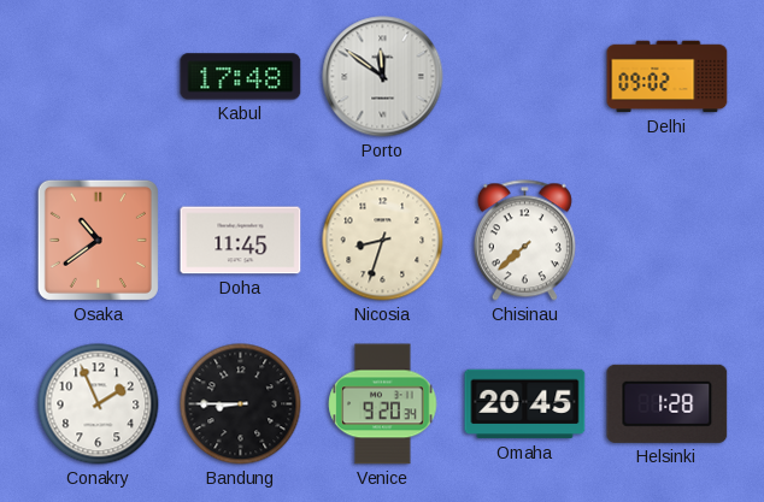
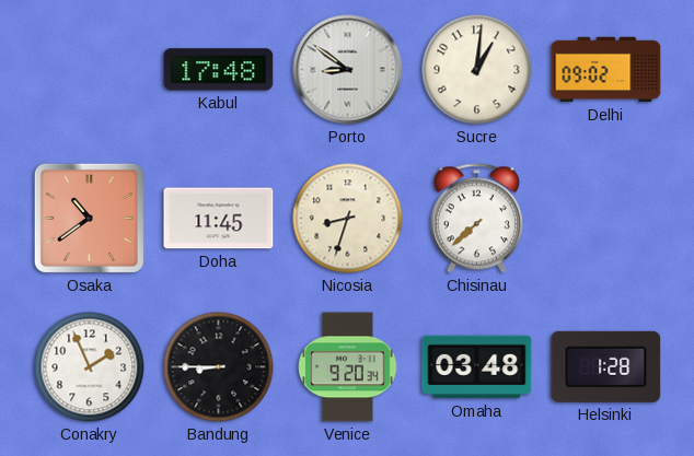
Porto: 11:51 -> 8:51
Sucre: none -> 1:01
Omaha: 20:45 -> 03:48
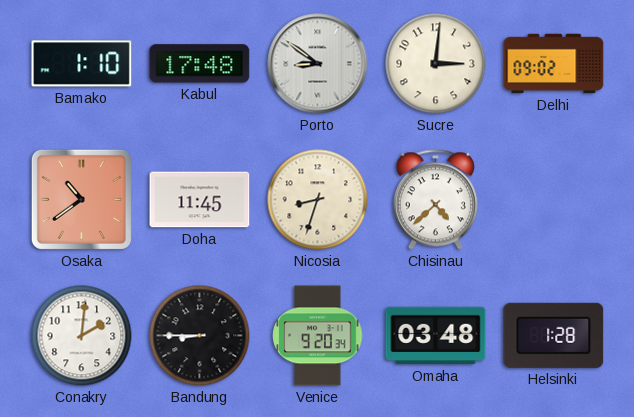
Bamako: none -> 1:10
Sucre: 1:01 -> 3:01
Chisinau: 7:38 -> 4:38
Conakry: 1:56 -> 2:01
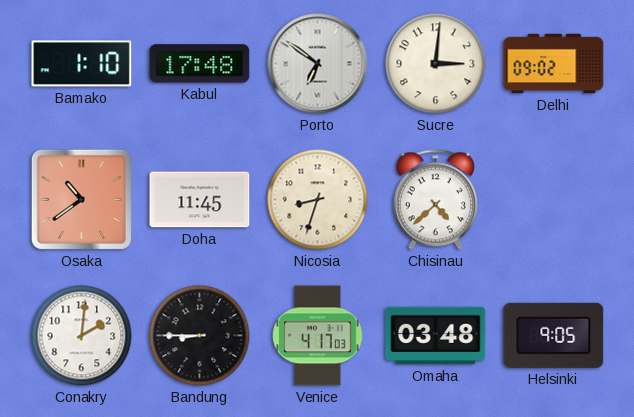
Porto: 8:51 -> 6:51
Venice: 9:20 -> 4:17
Helsinki: 1:28 -> 9:05
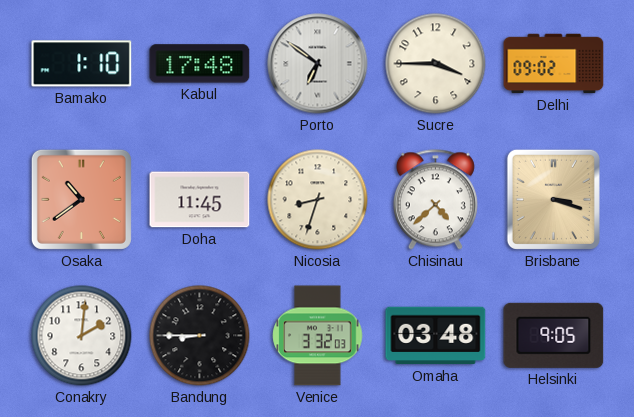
Sucre: 3:01 -> 3:45
Brisbane: none -> 3:18
Venice: 4:17 -> 3:32
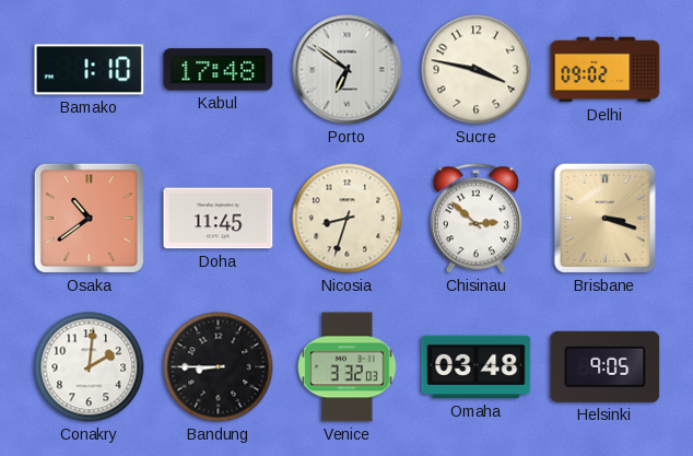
Sucre: 3:45 -> 3:47
Chisinau: 4:38 -> 2:52
